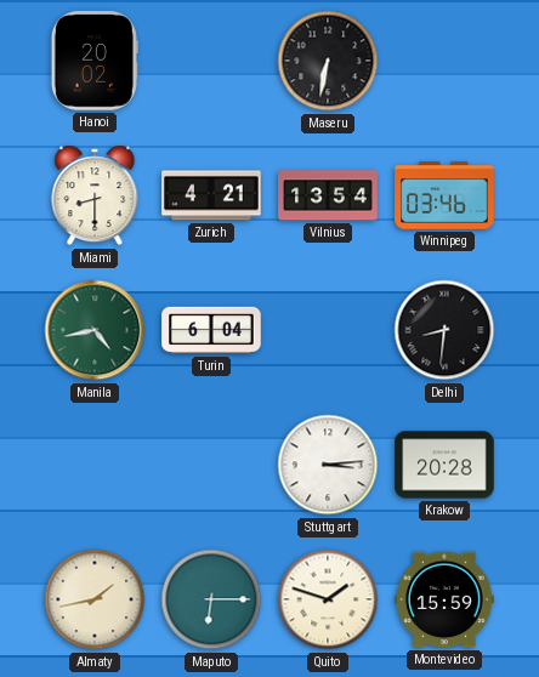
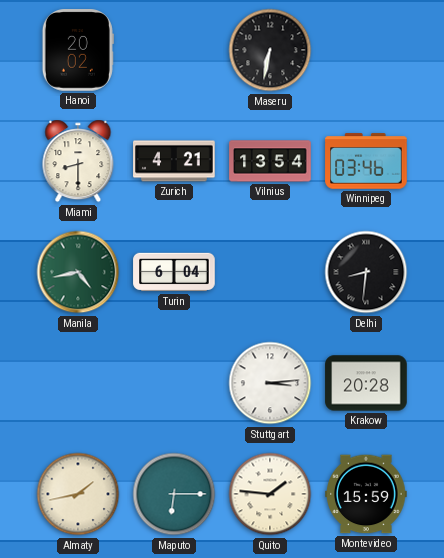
Quito: 1:48 -> 1:46
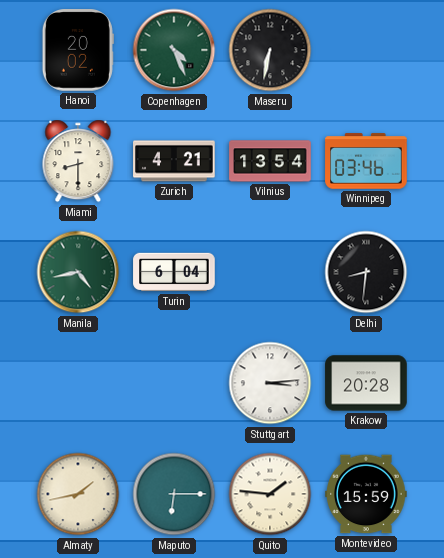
Copenhagen: none -> 4:26
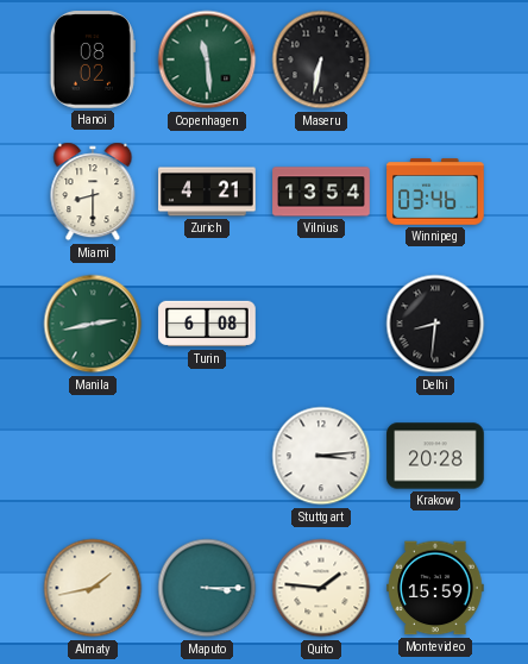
Hanoi: 20:02 -> 08:02
Copenhagen: 4:26 -> 11:29
Manila: 4:43 -> 2:43
Turin: 6:04 -> 6:08
Maputo: 6:15 -> 3:15
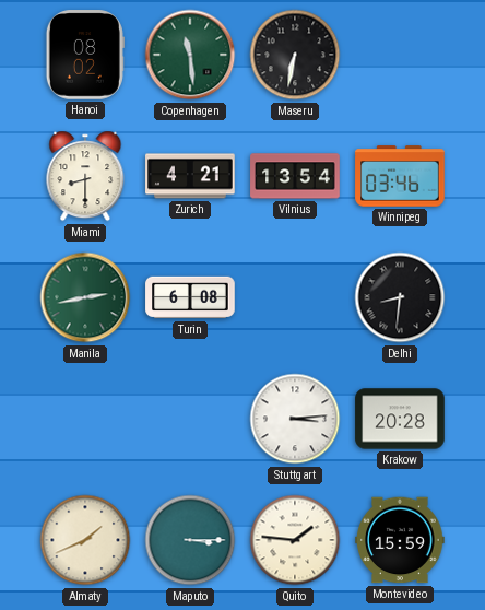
Almaty: 1:43 -> 1:41
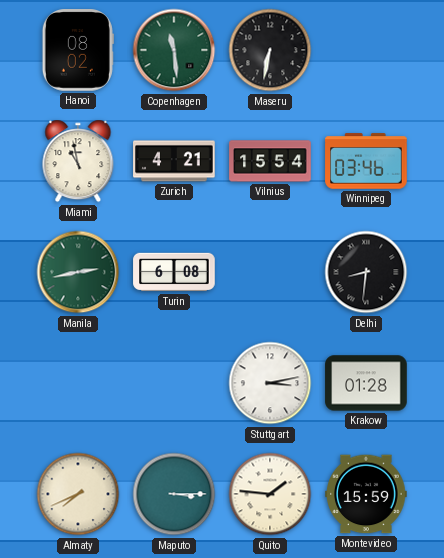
Miami: 8:30 -> 10:58
Vilnius: 13:54 -> 15:54
Stuttgart: 3:14 -> 3:13
Krakow: 20:28 -> 01:28
Almaty: 1:41 -> 7:41
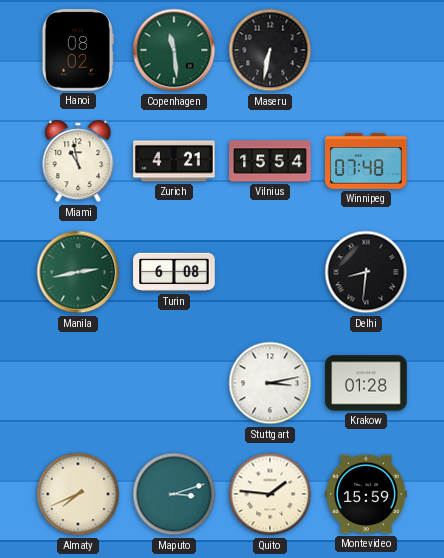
Winnipeg: 03:46 -> 07:48
Maputo: 3:15 -> 3:12
